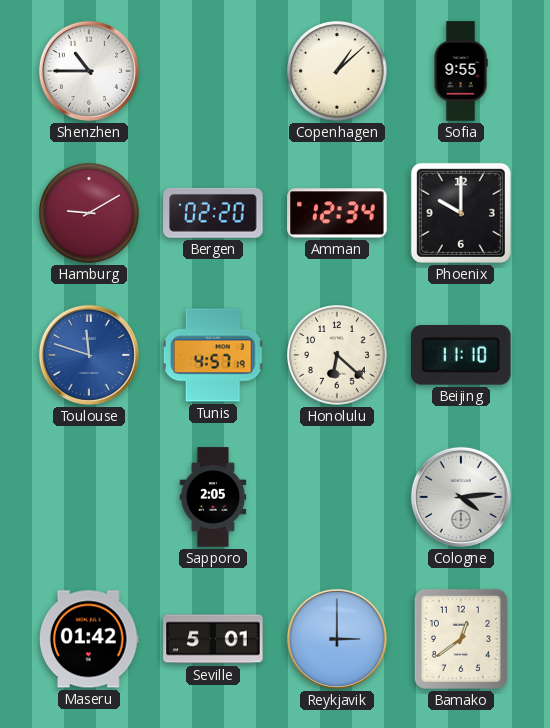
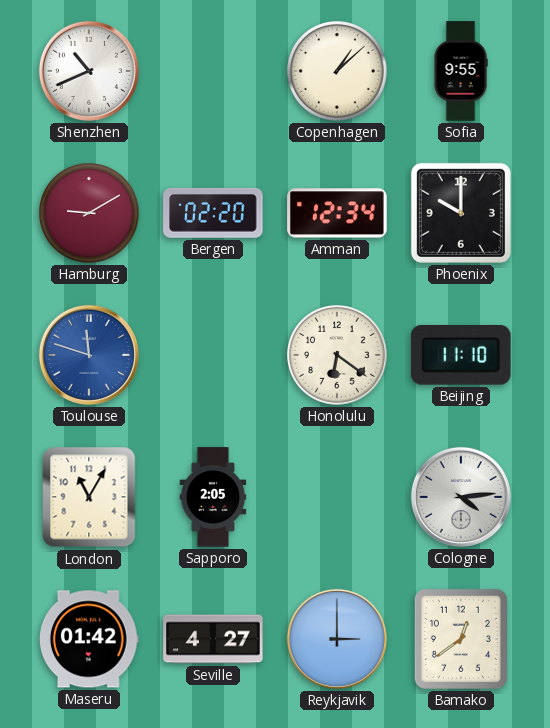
Shenzhen: 10:45 -> 10:41
Tunis: 4:57 -> none
Honolulu: 6:22 -> 6:21
London: none -> 11:05
Seville: 5:01 -> 4:27
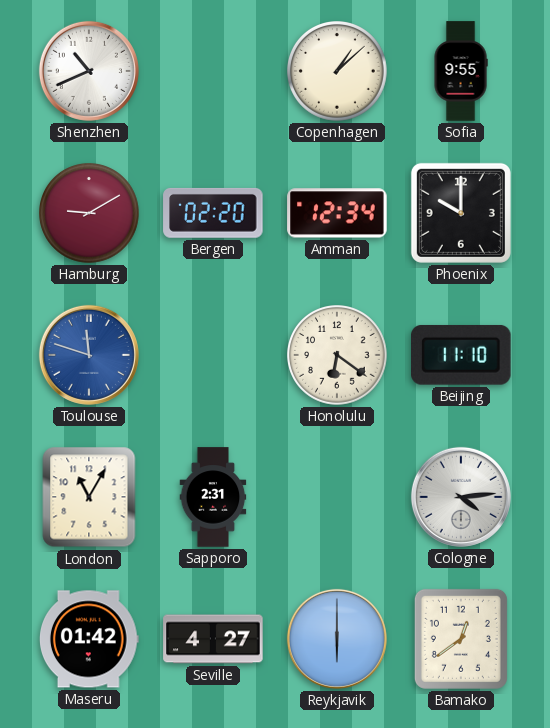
Sapporo: 2:05 -> 2:31
Reykjavik: 3:00 -> 6:00
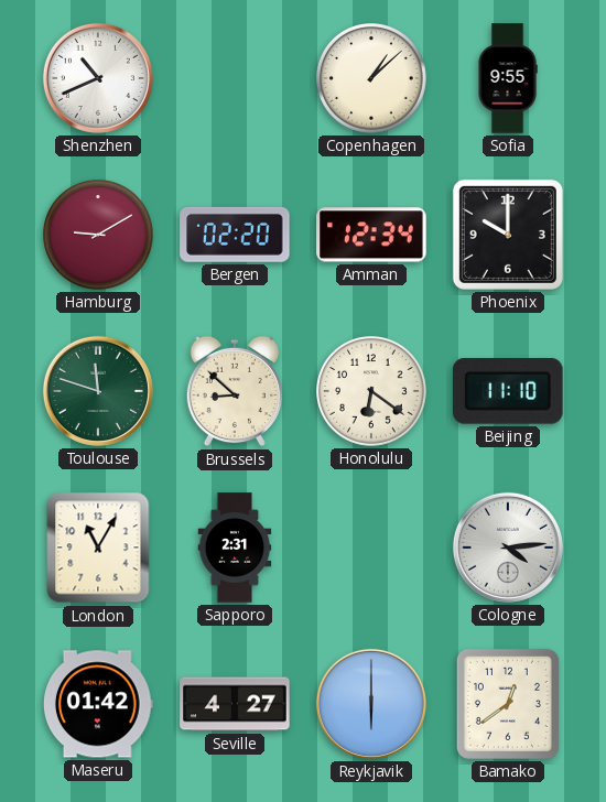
Toulouse dial: blue -> green
Brussels: none -> 8:52
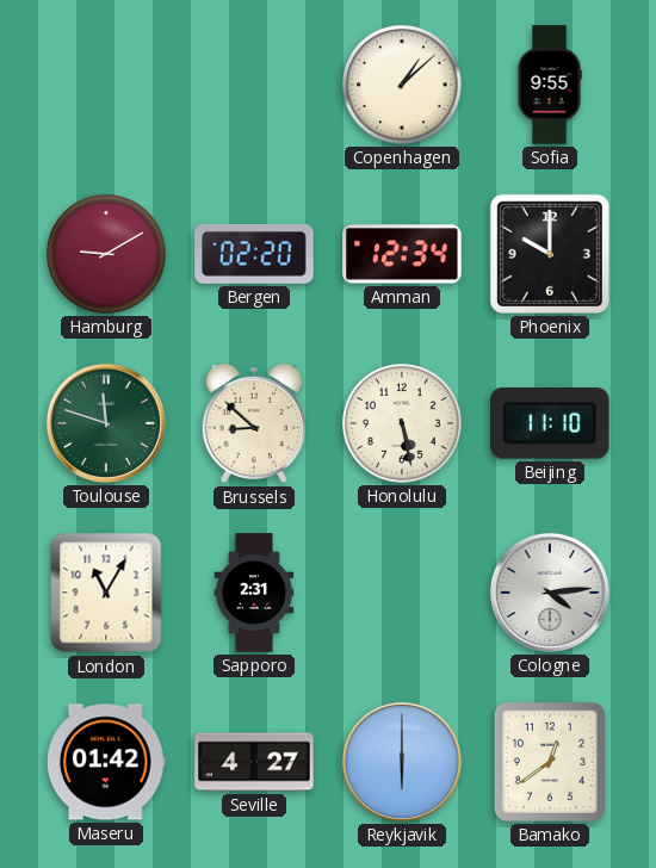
Shenzhen: 10:41 -> none
Honolulu: 6:21 -> 5:28
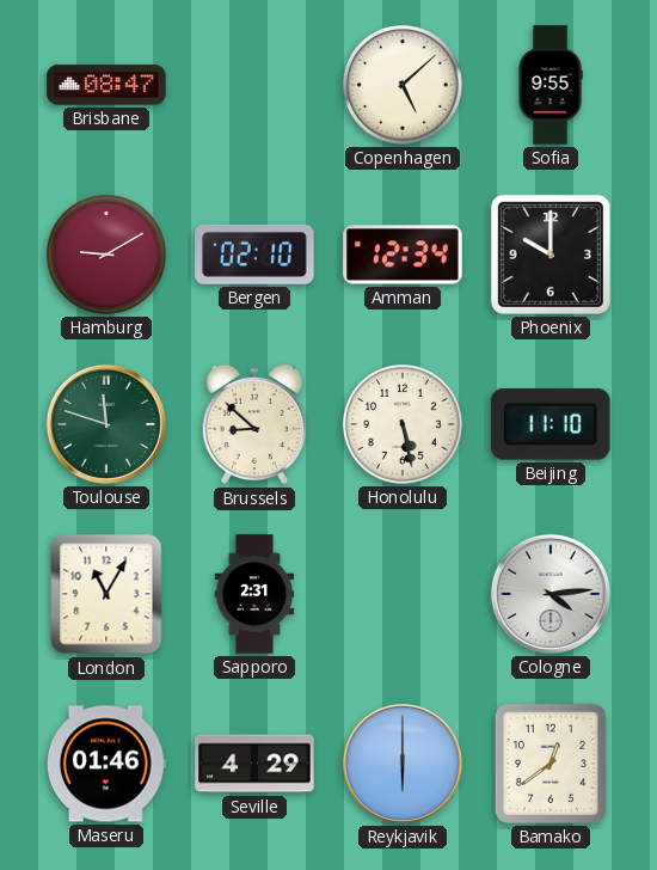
Brisbane: none -> 08:47
Copenhagen: 1:08 -> 5:08
Bergen: 02:20 -> 02:10
Maseru: 01:42 -> 01:46
Seville: 4:27 -> 4:29
